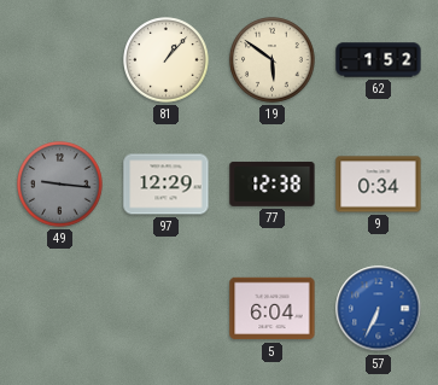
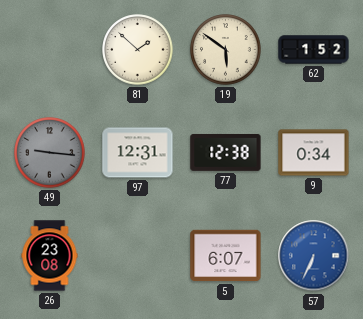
81: 1:07 -> 1:52
97: 12:29 -> 12:31
26: none -> 23:08
5: 6:04 -> 6:07
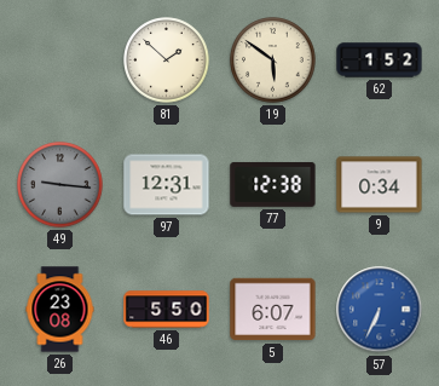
46: none -> 5:50
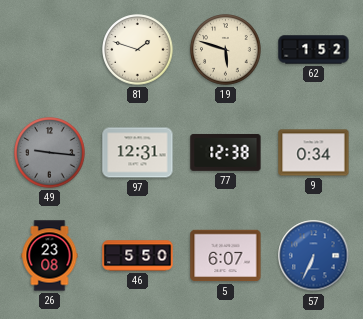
81: 1:52 -> 1:48
19: 5:51 -> 5:48
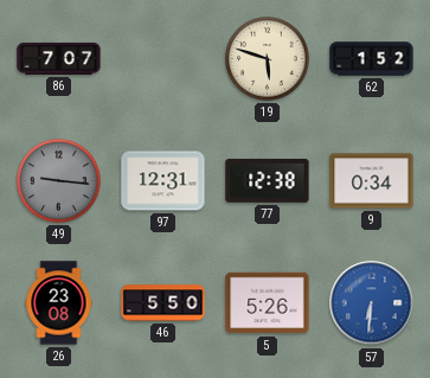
86: none -> 7:07
81: 1:48 -> none
5: 6:07 -> 5:26
57: 6:34 -> 6:31
